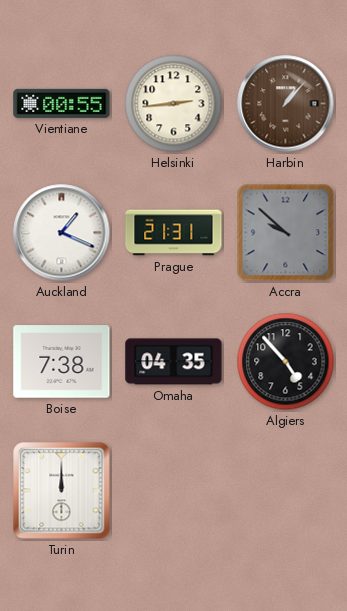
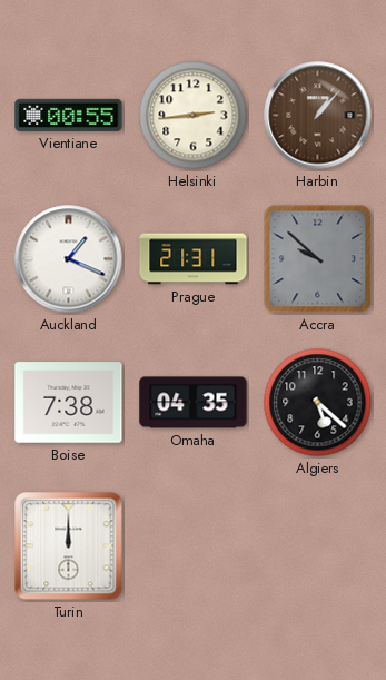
Algiers: 4:53 -> 5:22
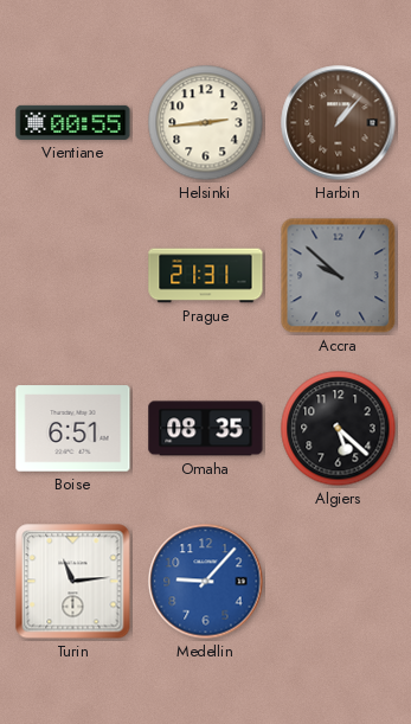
Auckland: 1:19 -> none
Boise: 7:38 -> 6:51
Omaha: 04:35 -> 08:35
Turin: 12:00 -> 11:14
Medellin: none -> 9:07
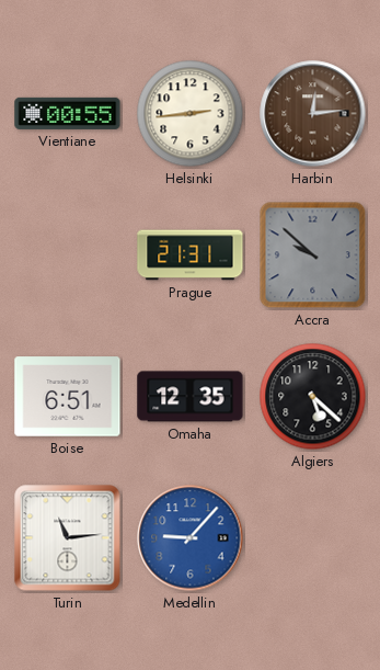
Harbin: 1:07 -> 12:14
Omaha: 08:35 -> 12:35
